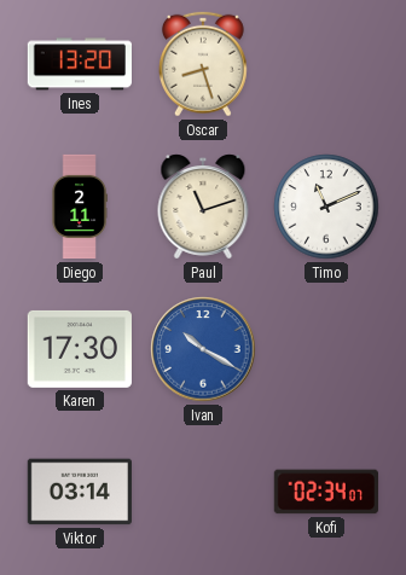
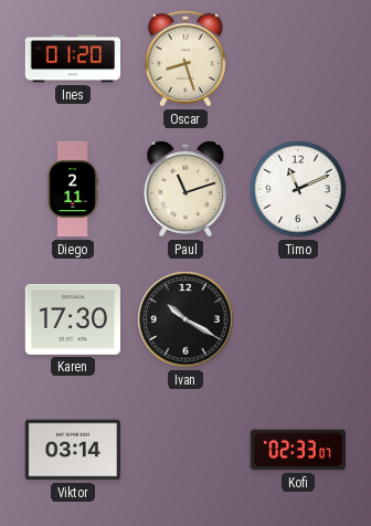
Ines: 13:20 -> 01:20
Ivan dial: blue -> black
Kofi: 02:34 -> 02:33
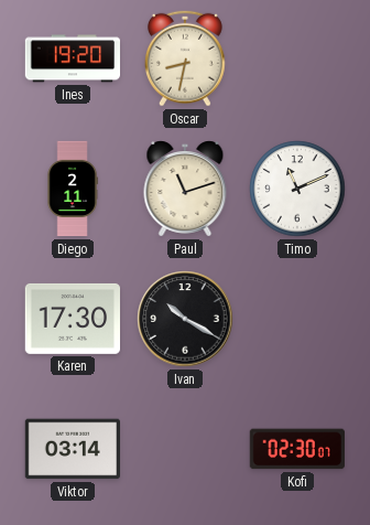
Ines: 01:20 -> 19:20
Oscar: 8:27 -> 8:32
Kofi: 02:33 -> 02:30
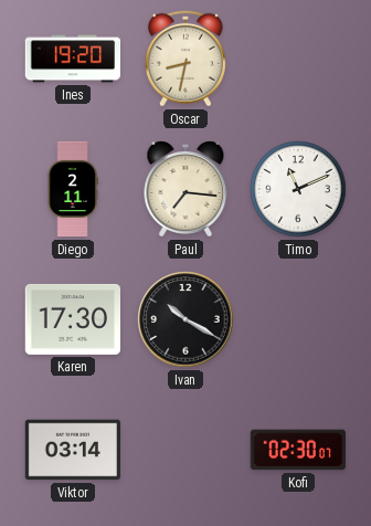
Paul: 11:12 -> 7:16
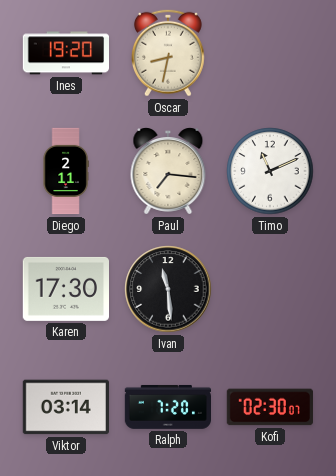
Ivan: 10:20 -> 11:29
Ralph: none -> 7:20
